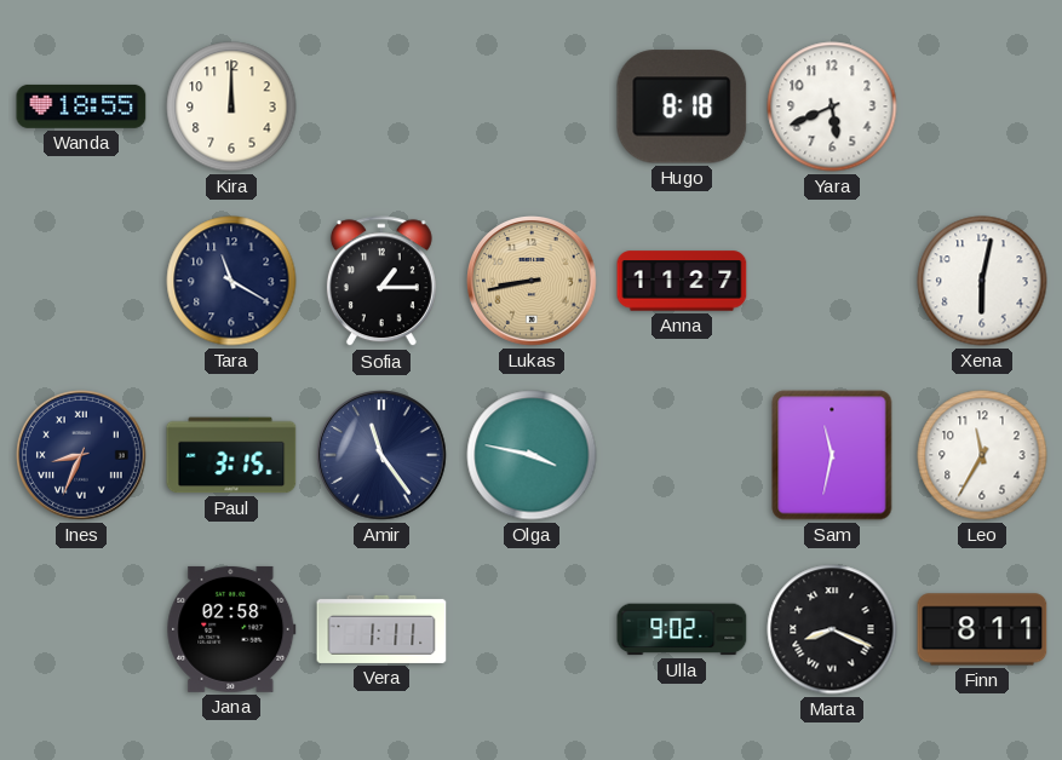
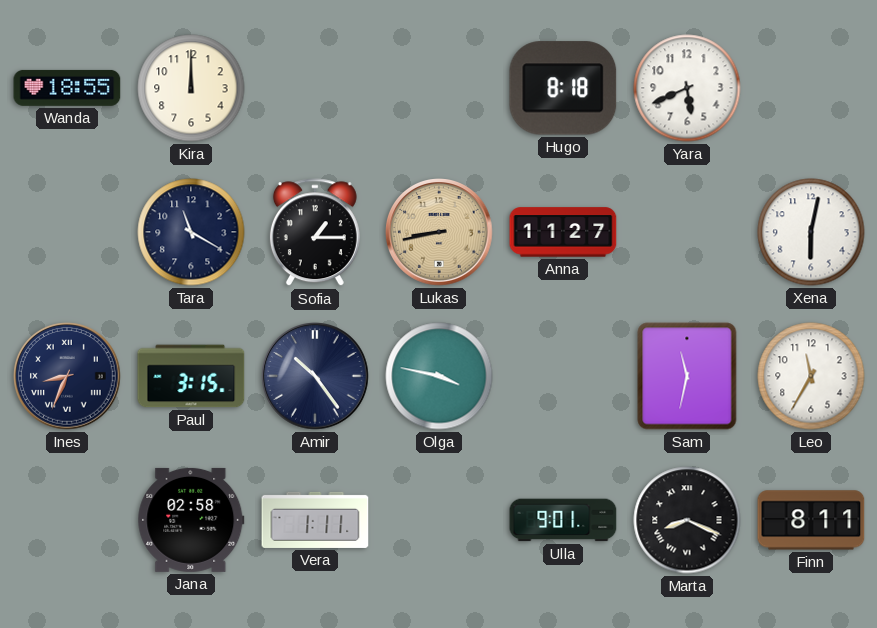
Amir: 11:24 -> 10:24
Ulla: 9:02 -> 9:01
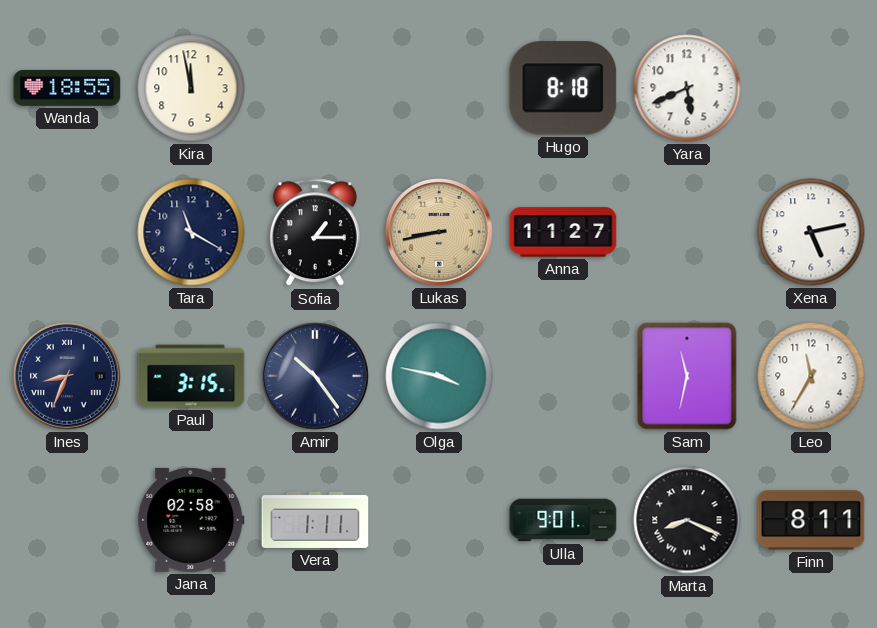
Kira: 12:00 -> 11:58
Xena: 6:02 -> 5:13
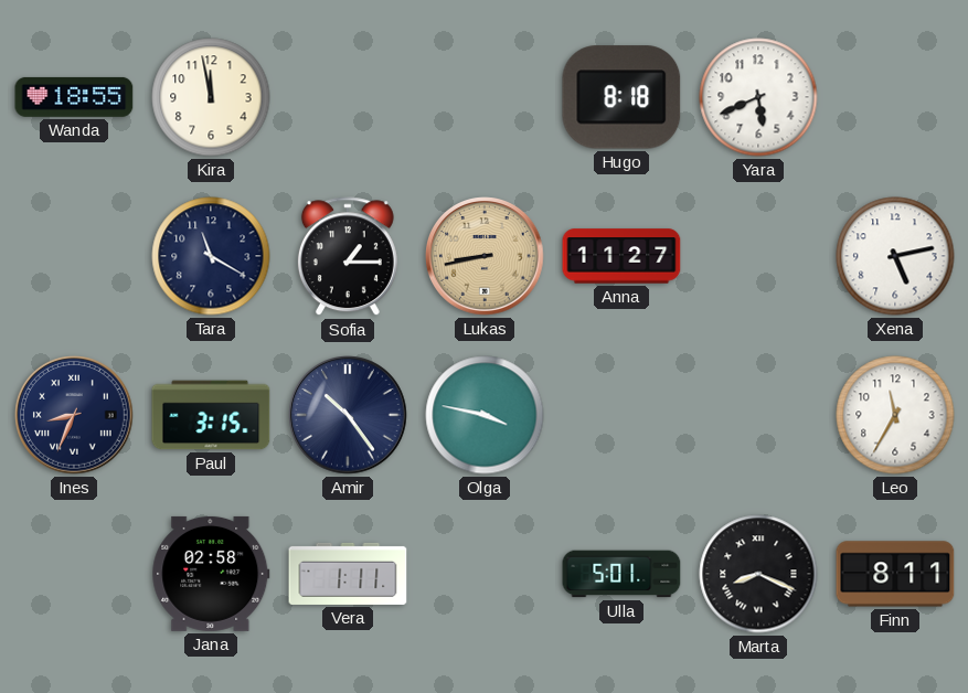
Sam: 11:32 -> none
Ulla: 9:01 -> 5:01
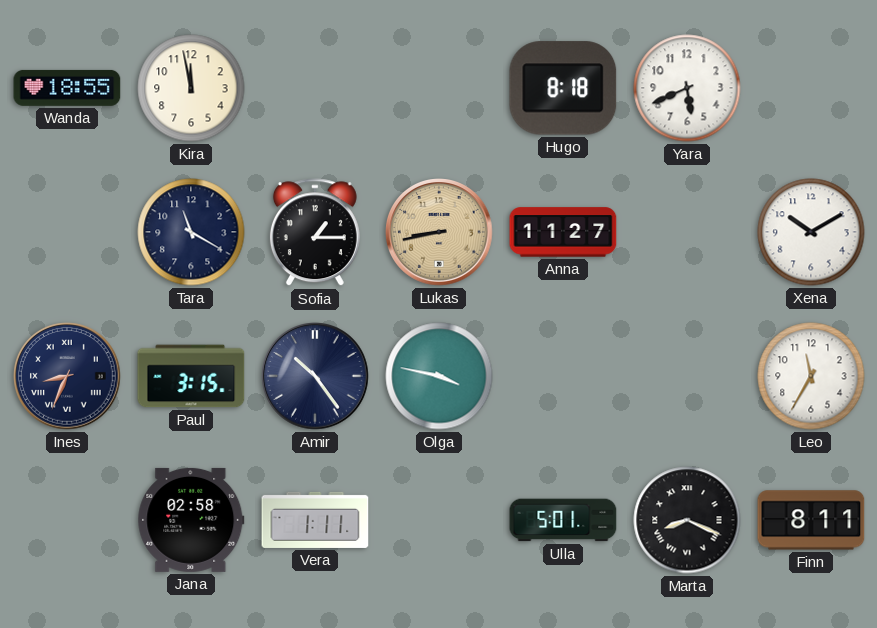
Xena: 5:13 -> 10:10
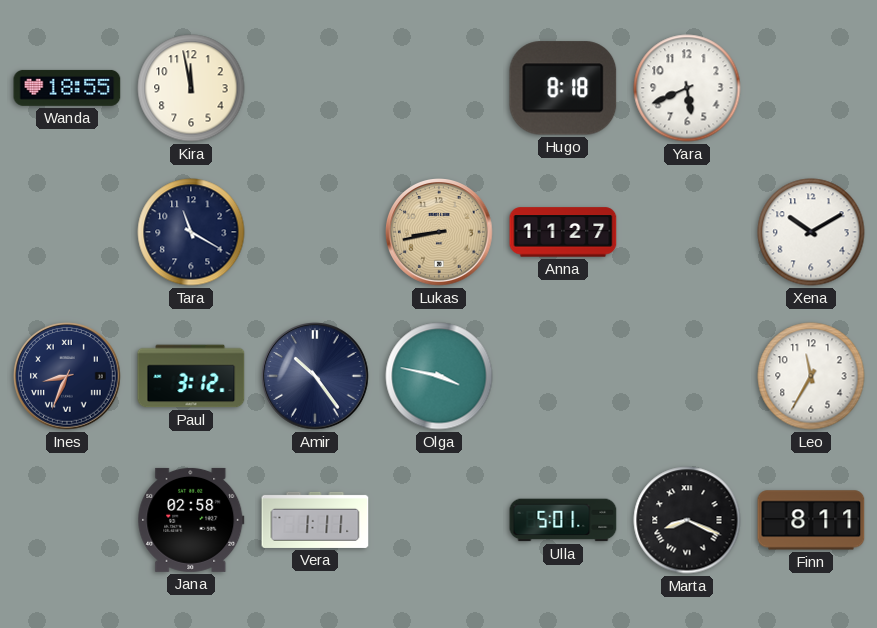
Sofia: 1:15 -> none
Paul: 3:15 -> 3:12
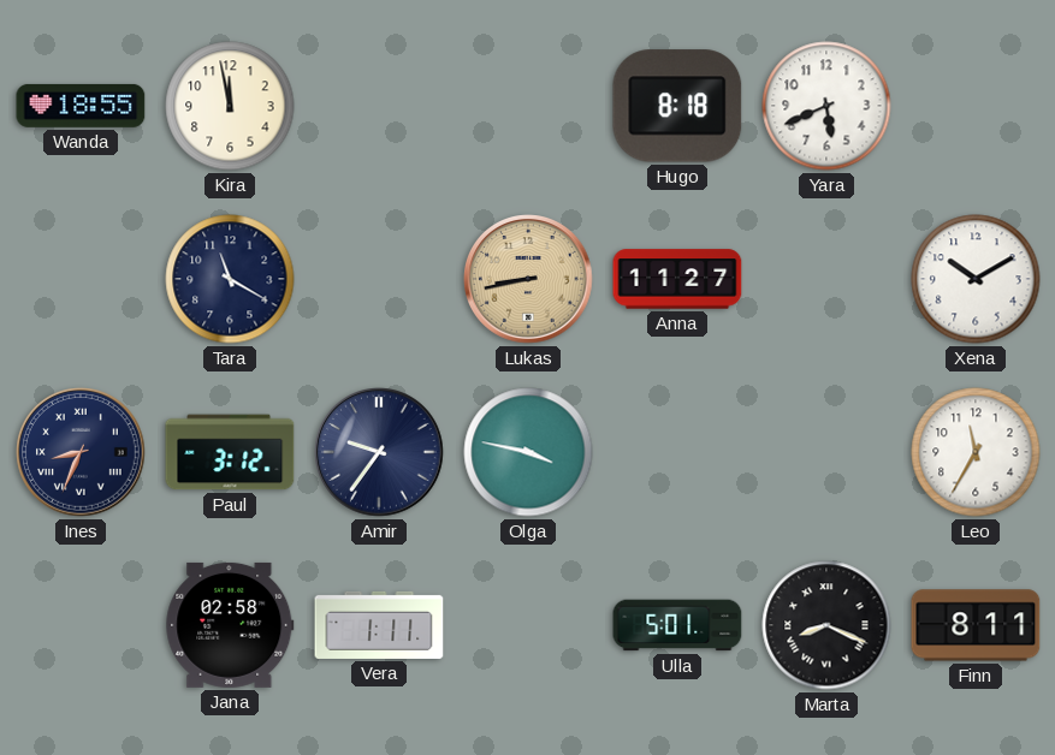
Amir: 10:24 -> 9:36
